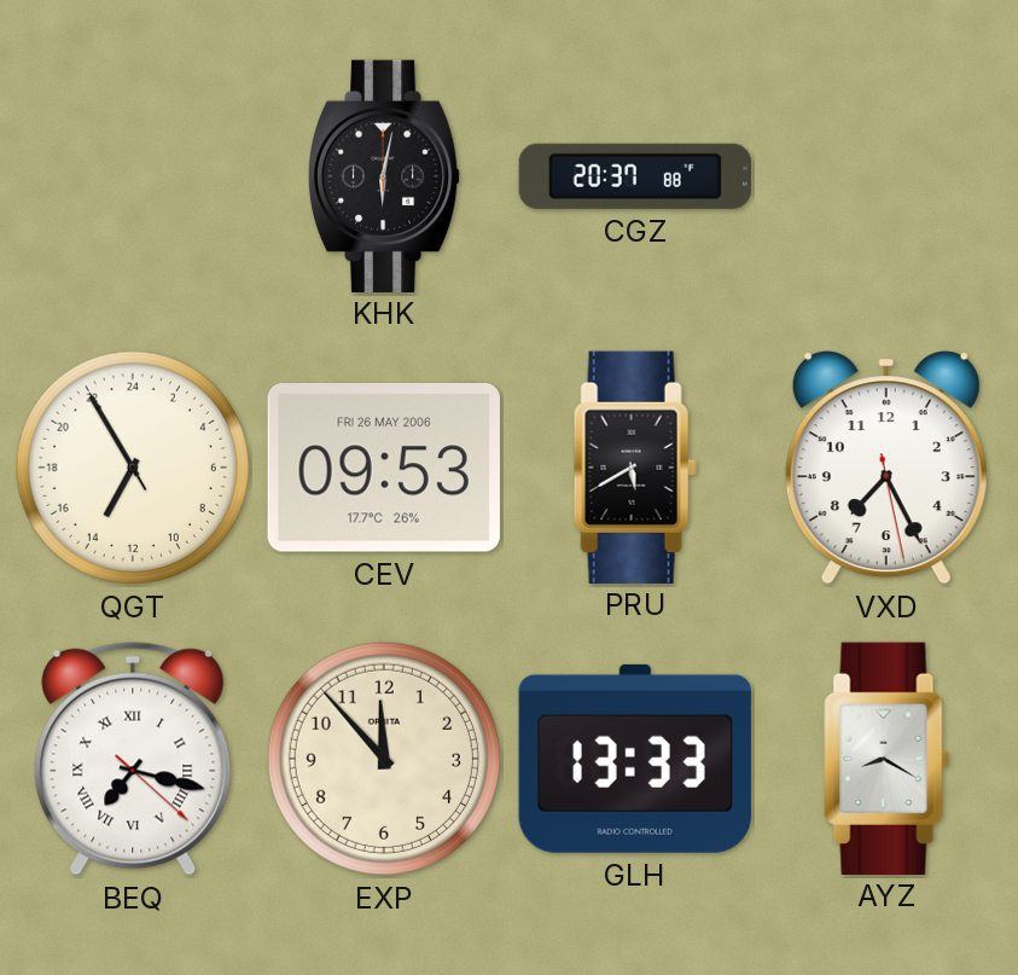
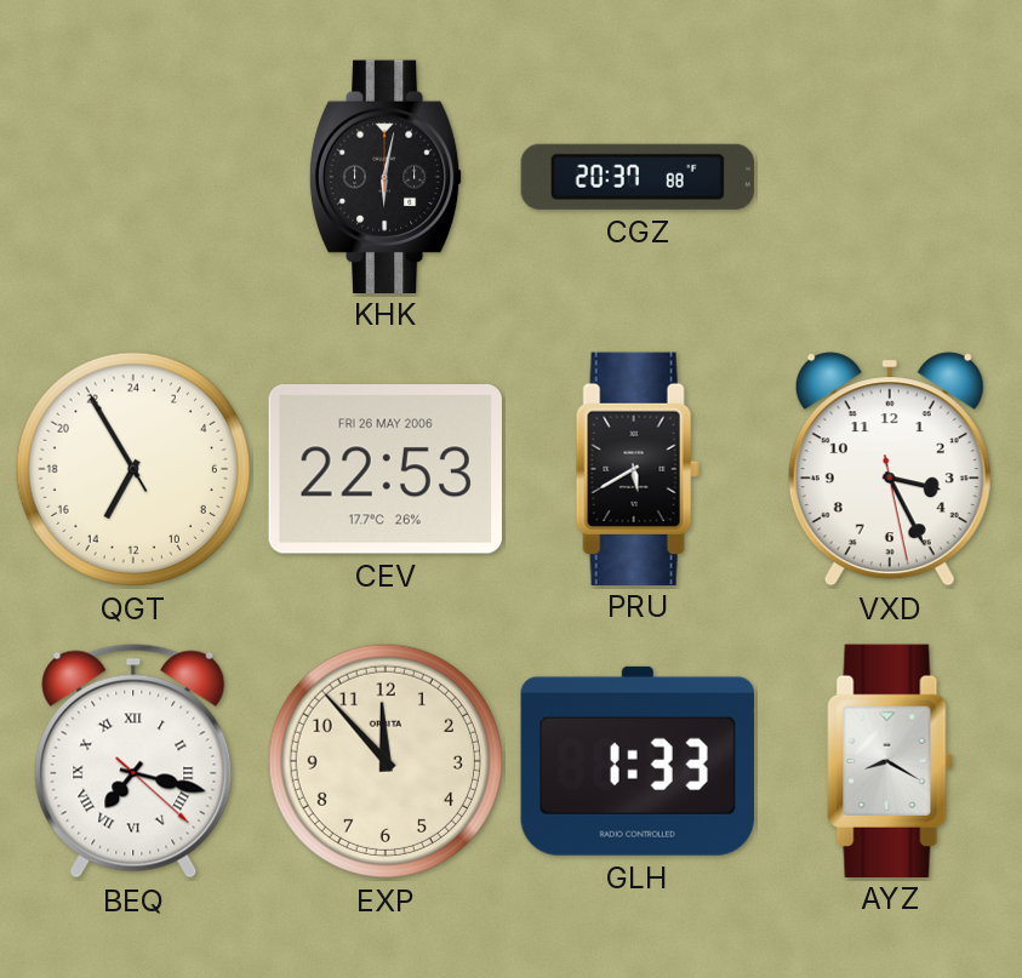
CEV: 09:53 -> 22:53
VXD: 7:25 -> 3:25
GLH: 13:33 -> 1:33
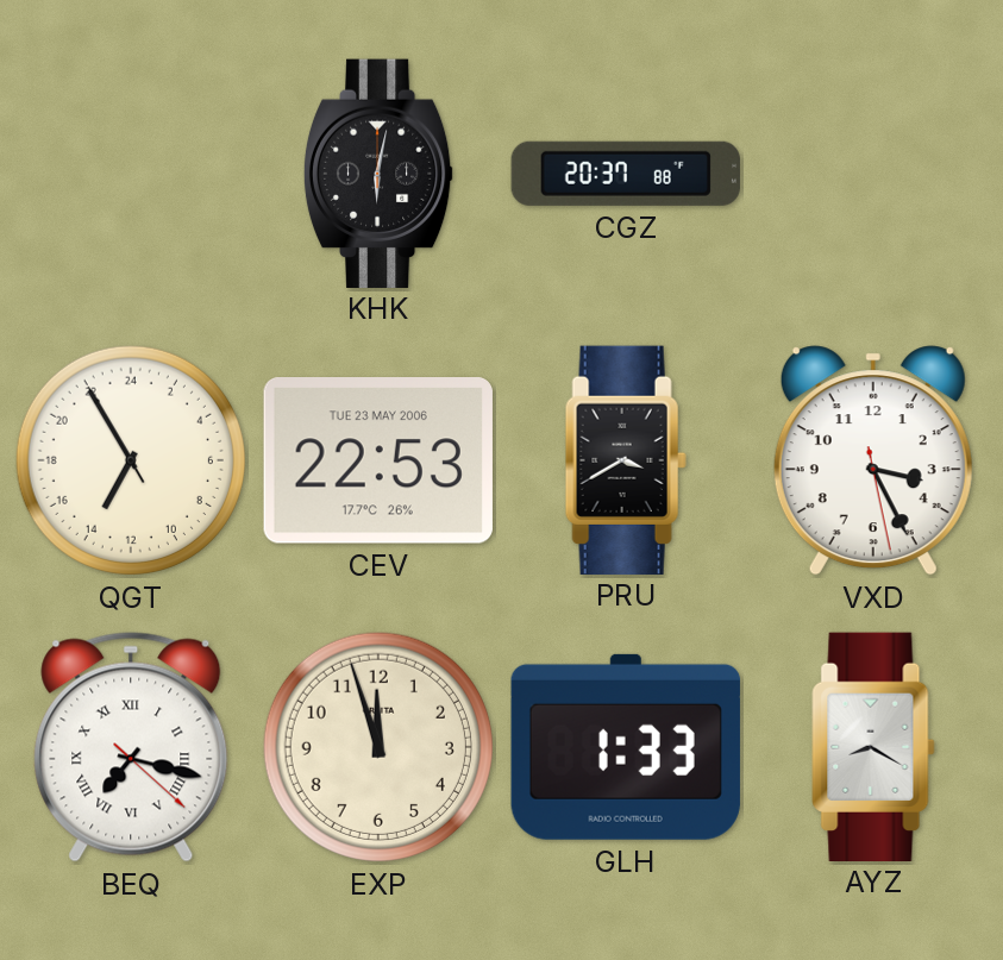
CEV date: FRI 26 MAY 2006 -> TUE 23 MAY 2006
PRU: 5:40 -> 3:40
EXP: 11:53 -> 11:57
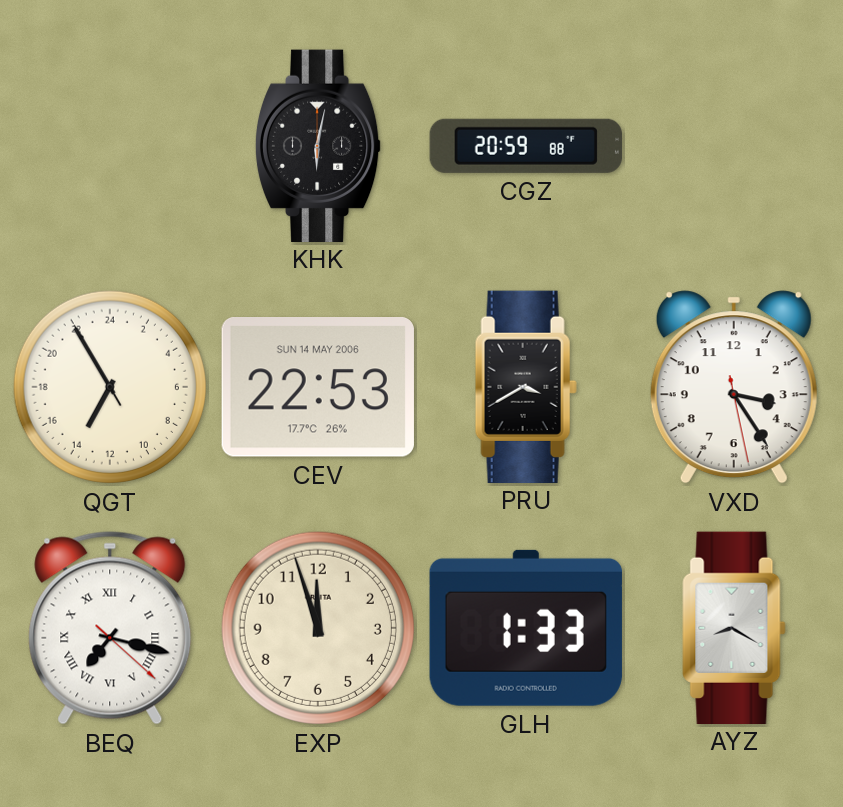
CGZ: 20:37 -> 20:59
CEV date: TUE 23 MAY 2006 -> SUN 14 MAY 2006
VXD: 3:25 -> 3:24
